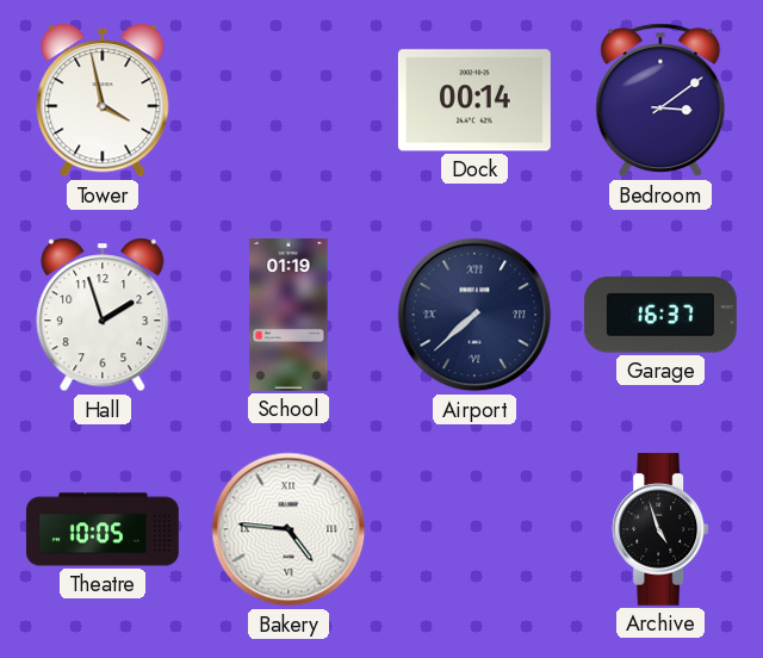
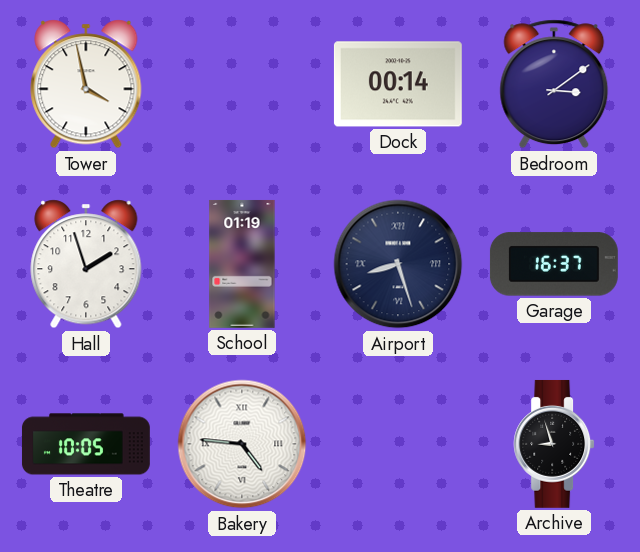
Airport: 7:38 -> 8:27
Archive: 4:57 -> 8:57
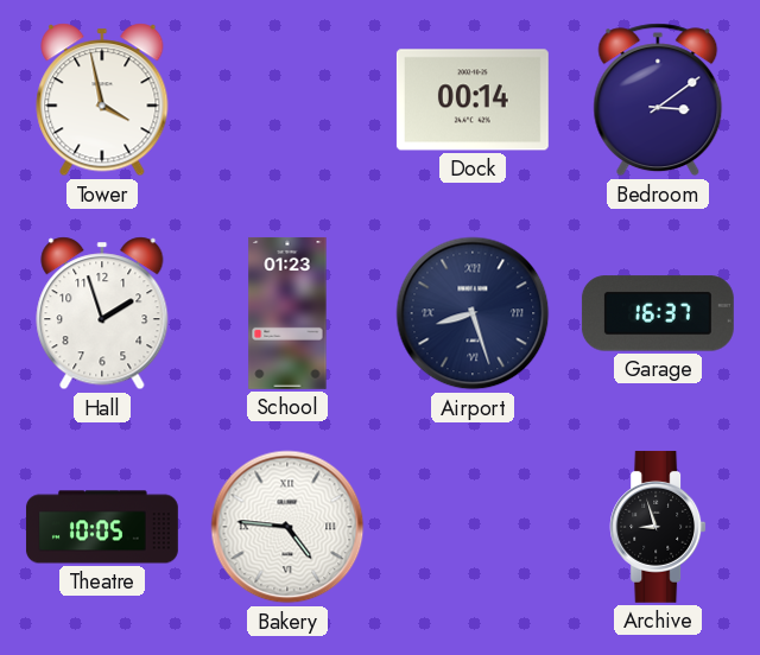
School: 01:19 -> 01:23
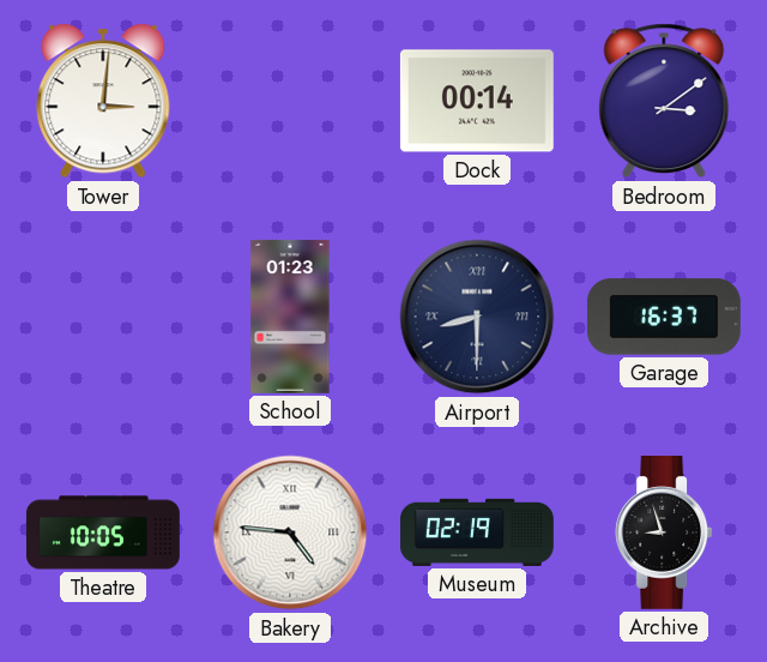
Tower: 3:58 -> 3:01
Hall: 1:57 -> none
Airport: 8:27 -> 8:30
Museum: none -> 02:19
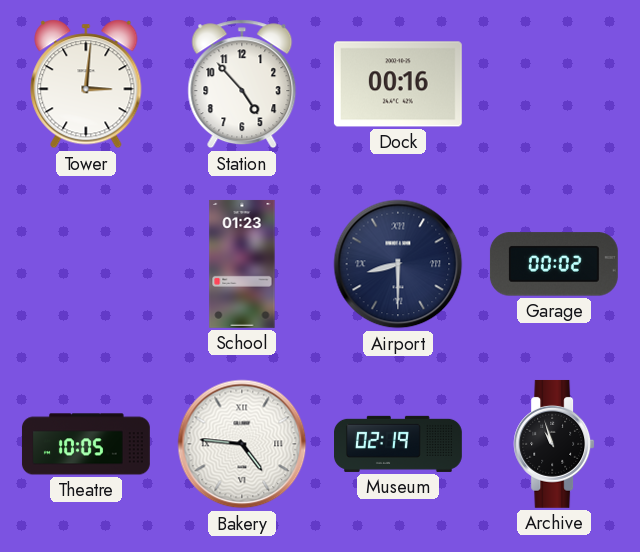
Station: none -> 4:53
Dock: 00:14 -> 00:16
Bedroom: 3:09 -> none
Garage: 16:37 -> 00:02
Archive: 8:57 -> 10:57
